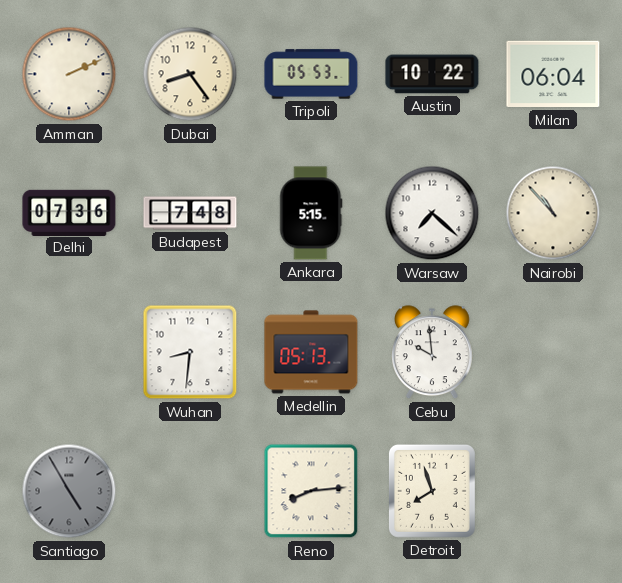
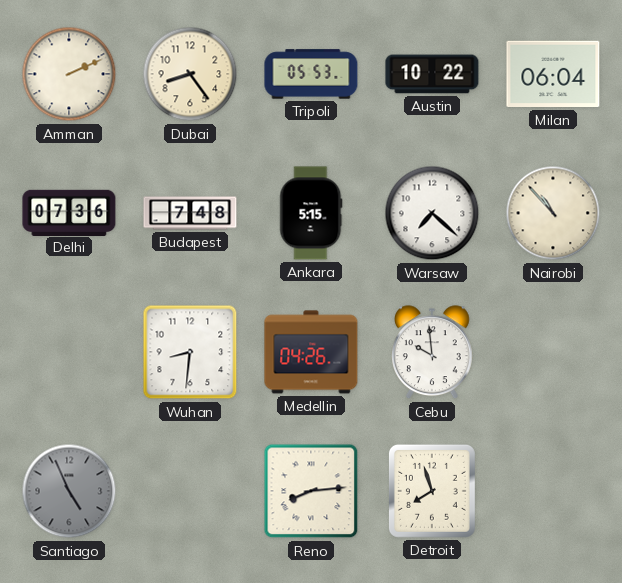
Medellin: 05:13 -> 04:26
Santiago: 4:55 -> 4:56
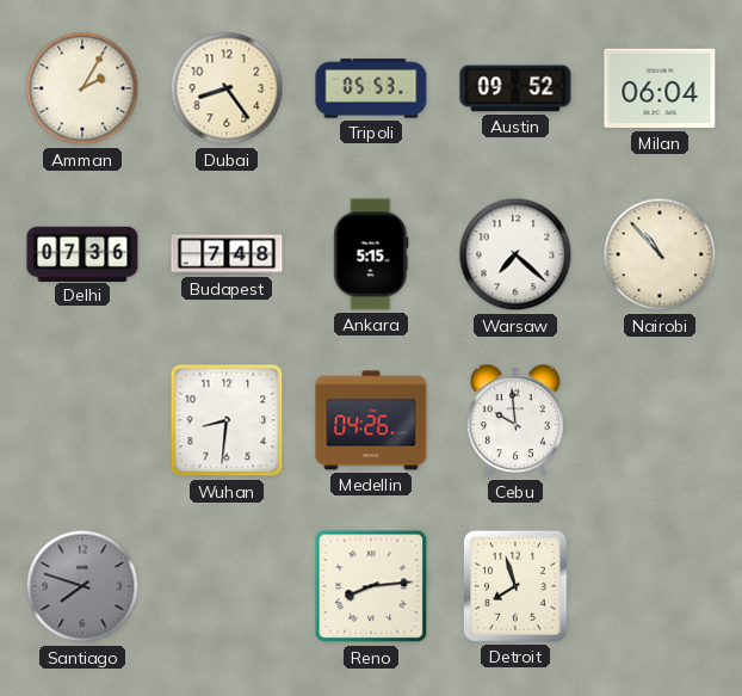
Amman: 2:11 -> 2:05
Austin: 10:22 -> 09:52
Santiago: 4:56 -> 7:48
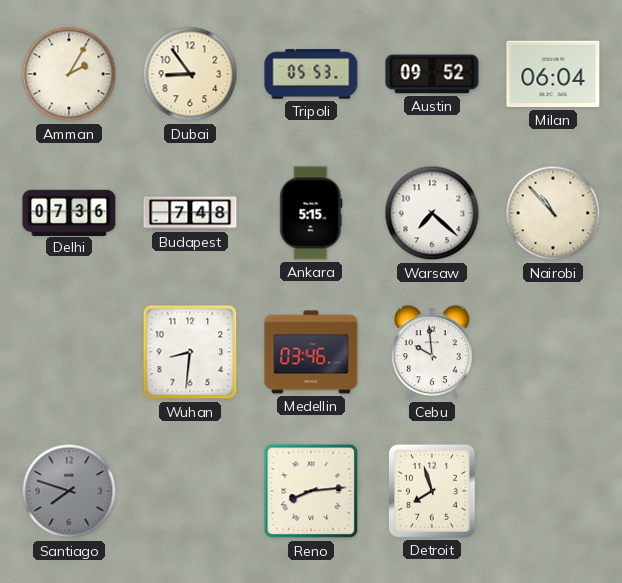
Dubai: 8:24 -> 8:54
Medellin: 04:26 -> 03:46
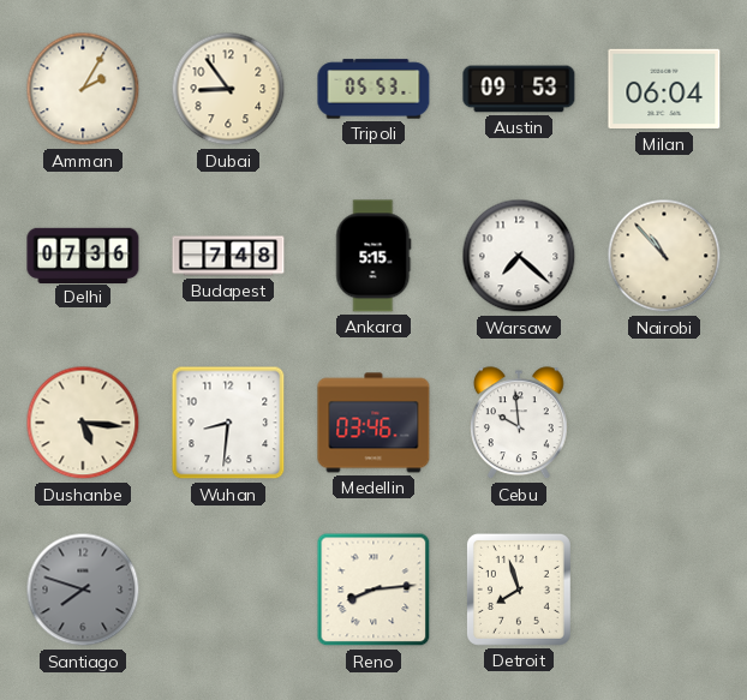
Austin: 09:52 -> 09:53
Dushanbe: none -> 5:16
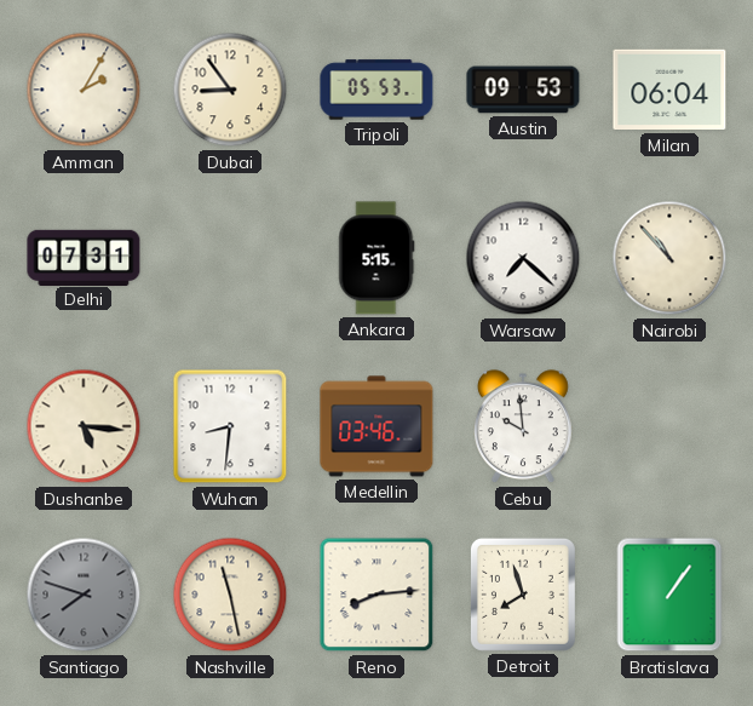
Delhi: 07:36 -> 07:31
Budapest: 7:48 -> none
Nashville: none -> 11:28
Bratislava: none -> 1:06
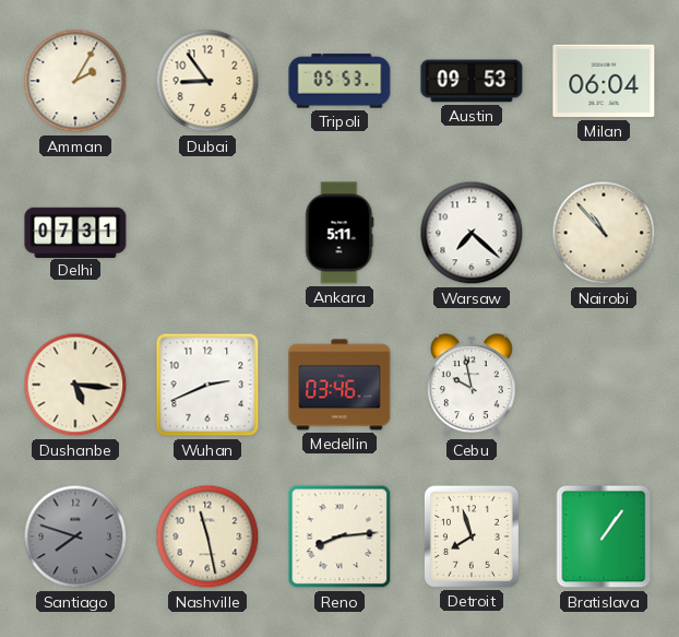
Ankara: 5:15 -> 5:11
Wuhan: 8:31 -> 2:41
Cebu: 9:59 -> 9:58
